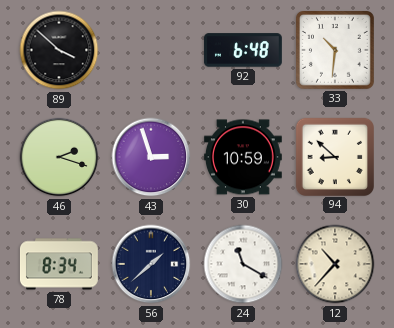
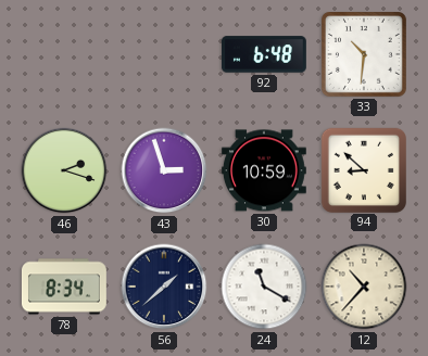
89: 3:52 -> none
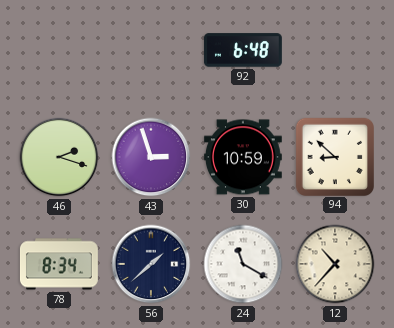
33: 10:31 -> none
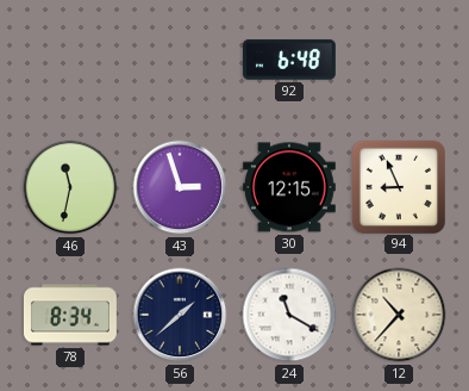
46: 2:18 -> 11:32
30: 10:59 -> 12:15
94: 8:52 -> 8:56
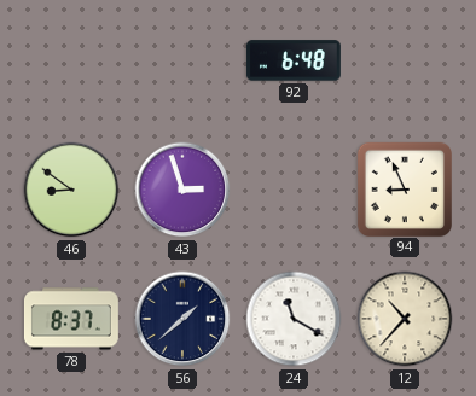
46: 11:32 -> 8:51
30: 12:15 -> none
78: 8:34 -> 8:37
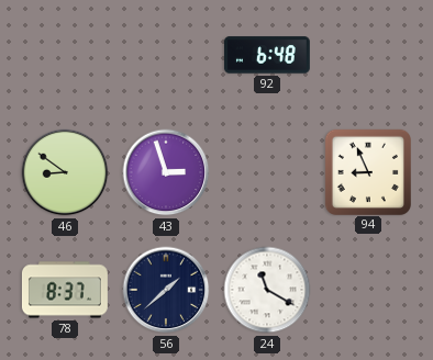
12: 10:37 -> none
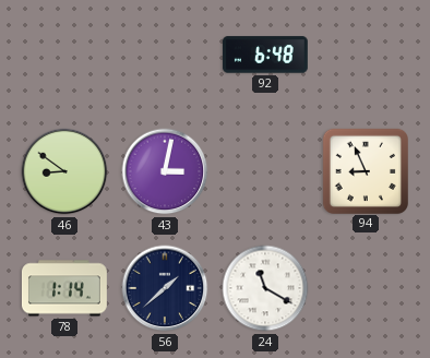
43: 2:57 -> 3:02
78: 8:37 -> 1:14
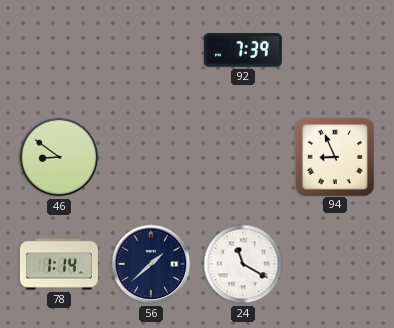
92: 6:48 -> 7:39
43: 3:02 -> none
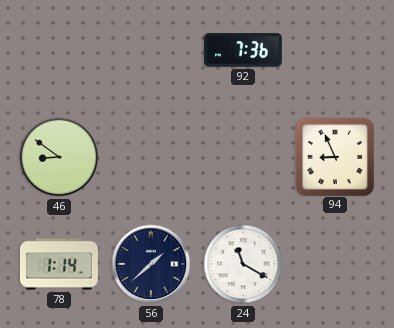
92: 7:39 -> 7:36
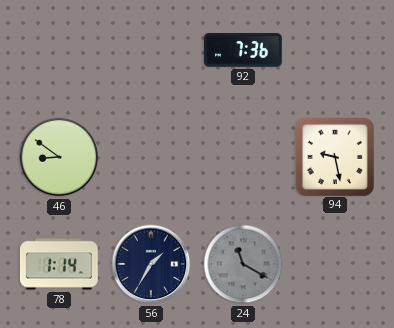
94: 8:56 -> 9:28
56: 1:38 -> 1:35
24 dial: white -> grey
